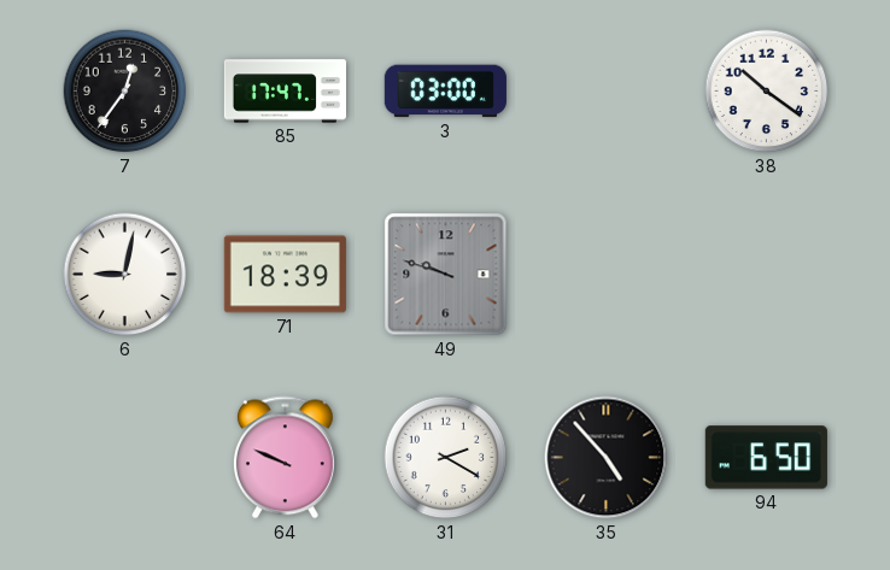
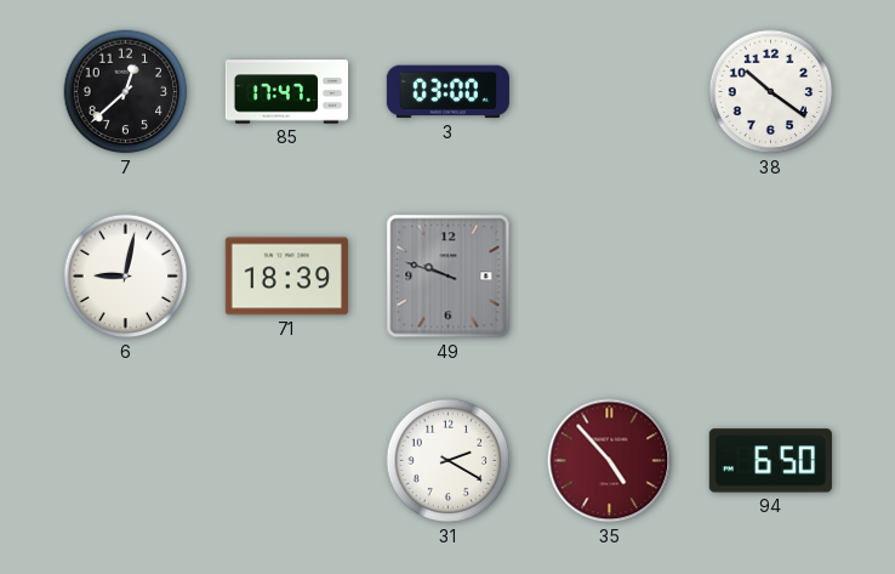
7: 12:36 -> 12:38
64: 9:49 -> none
35 dial: black -> burgundy
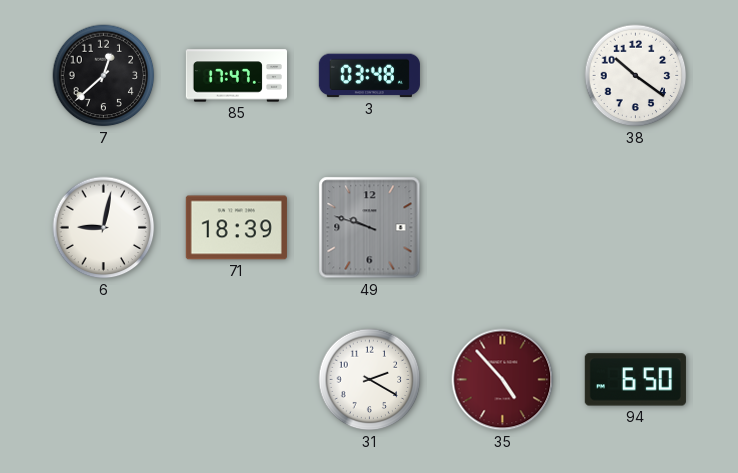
3: 03:00 -> 03:48
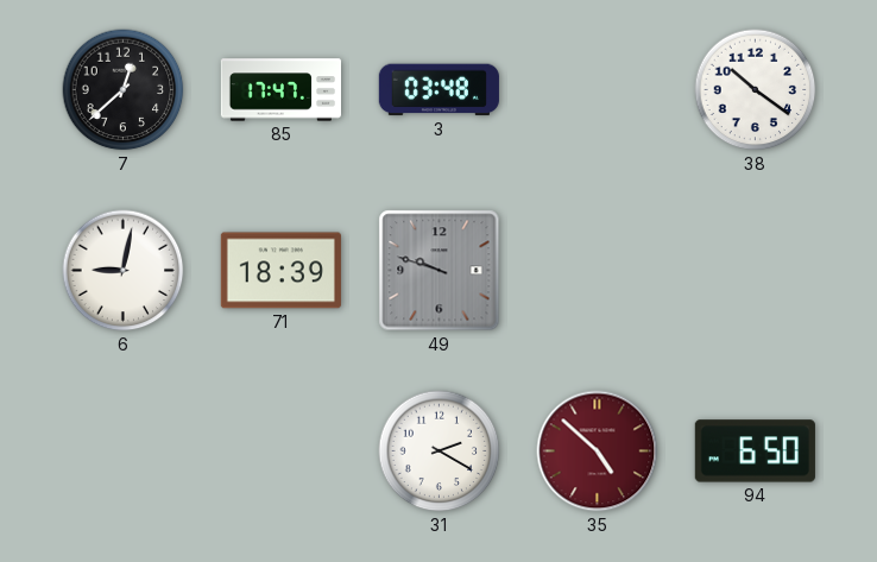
35: 4:53 -> 4:52
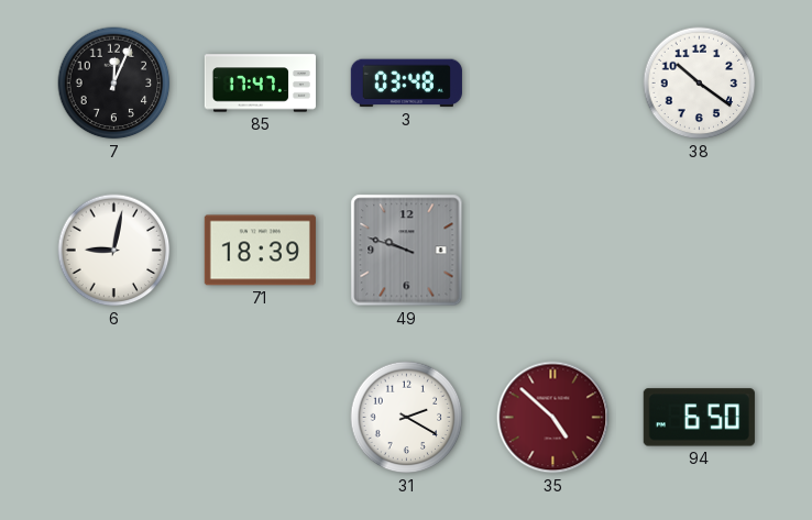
7: 12:38 -> 12:04
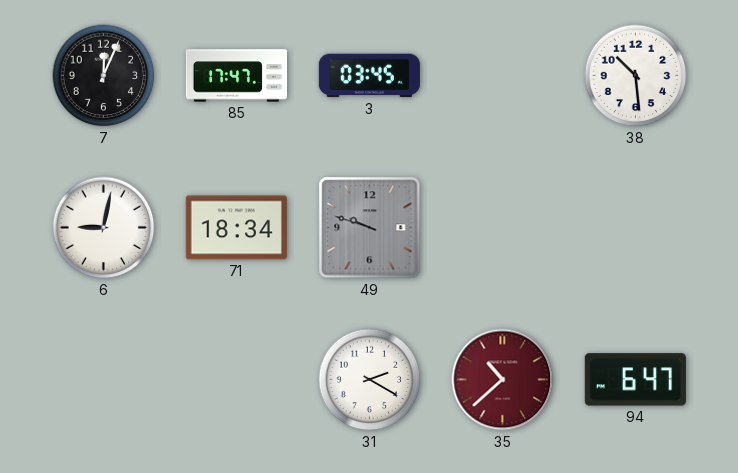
3: 03:48 -> 03:45
38: 10:21 -> 10:29
71: 18:39 -> 18:34
35: 4:52 -> 10:38
94: 6:50 -> 6:47
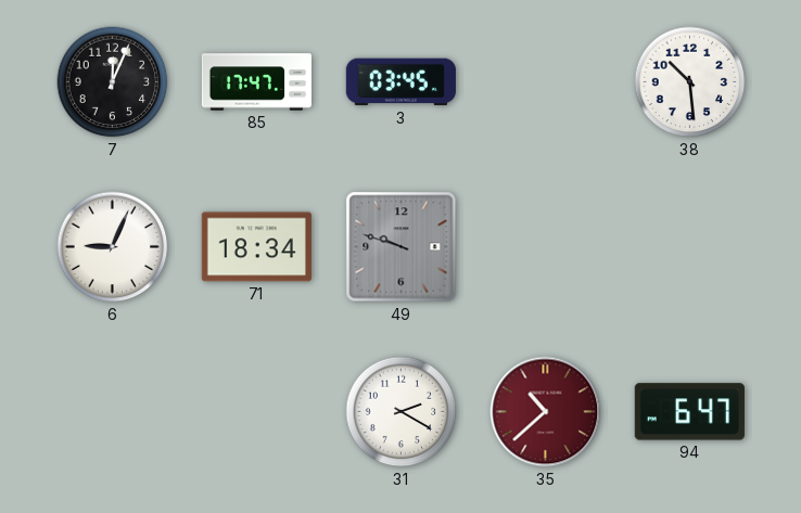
6: 9:02 -> 9:04
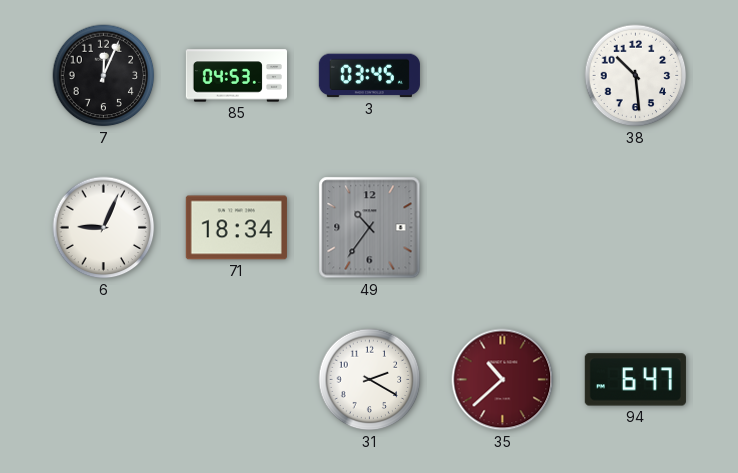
85: 17:47 -> 04:53
49: 9:48 -> 10:36
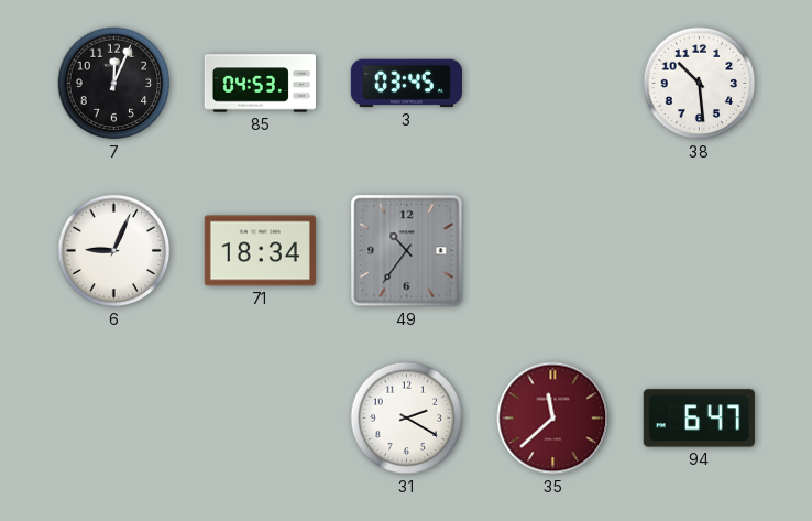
35: 10:38 -> 11:38
